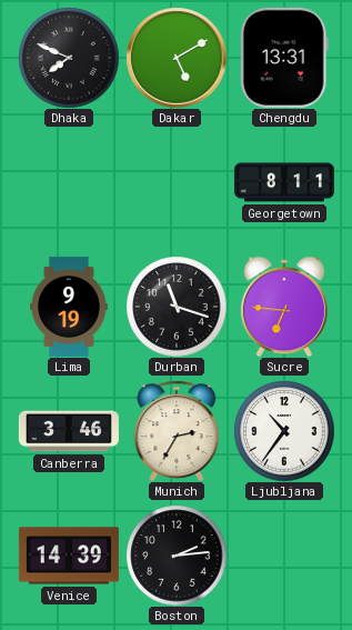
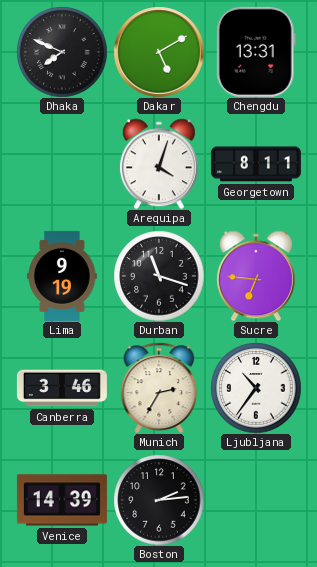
Arequipa: none -> 4:03
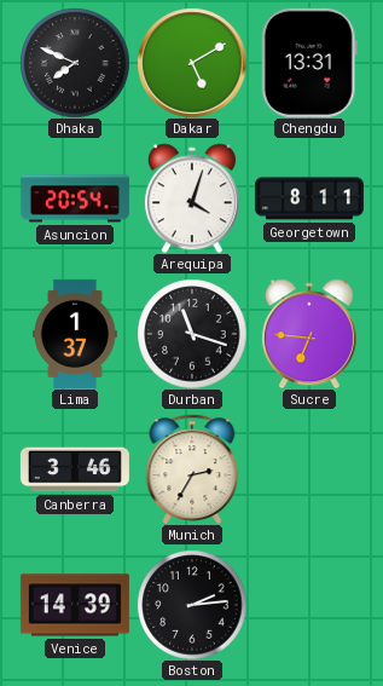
Asuncion: none -> 20:54
Lima: 9:19 -> 1:37
Ljubljana: 10:36 -> none
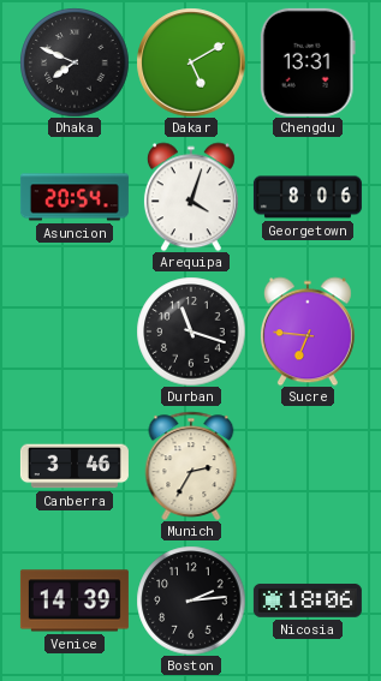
Georgetown: 8:11 -> 8:06
Lima: 1:37 -> none
Nicosia: none -> 18:06
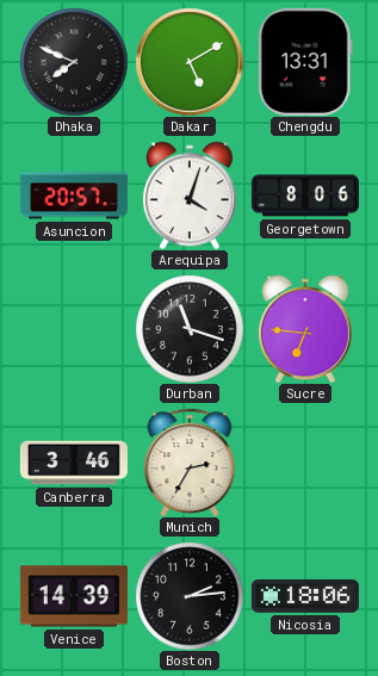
Asuncion: 20:54 -> 20:57
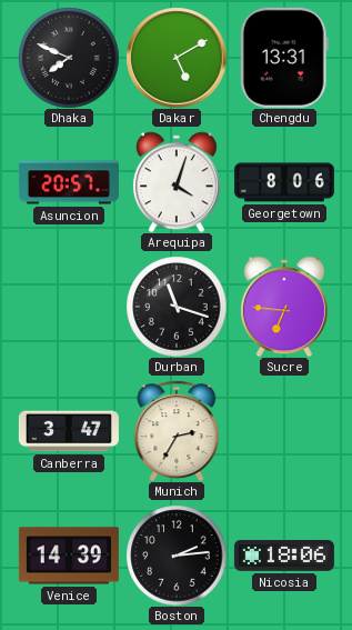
Canberra: 3:46 -> 3:47
